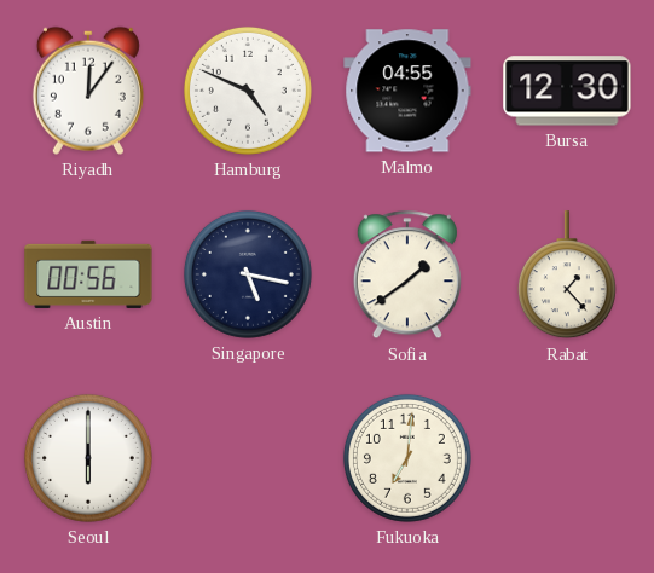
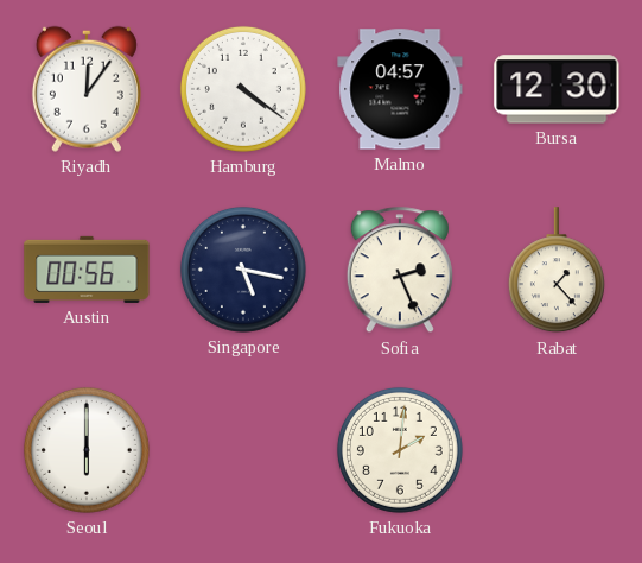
Hamburg: 4:49 -> 4:21
Malmo: 04:55 -> 04:57
Sofia: 1:39 -> 2:26
Fukuoka: 7:01 -> 2:01
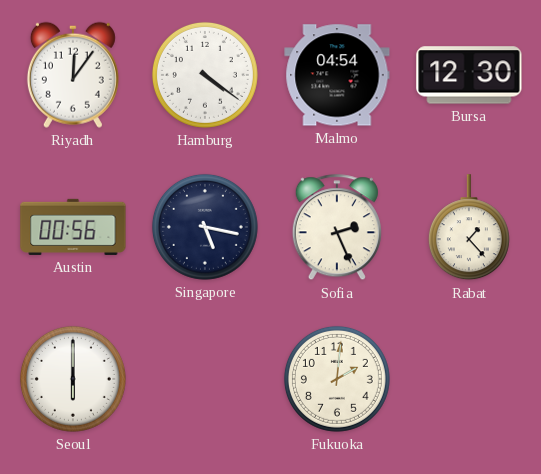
Malmo: 04:57 -> 04:54
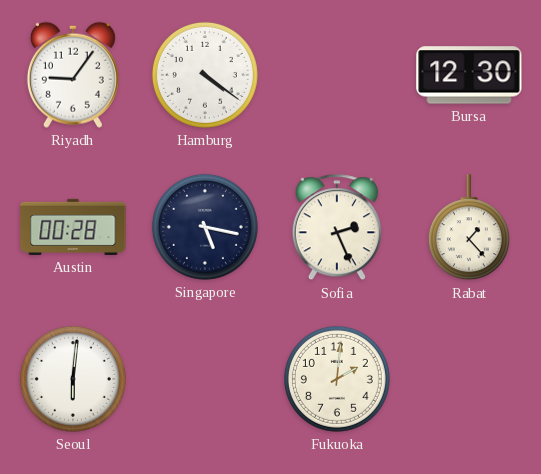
Riyadh: 12:06 -> 9:06
Malmo: 04:54 -> none
Austin: 00:56 -> 00:28
Seoul: 6:00 -> 6:01
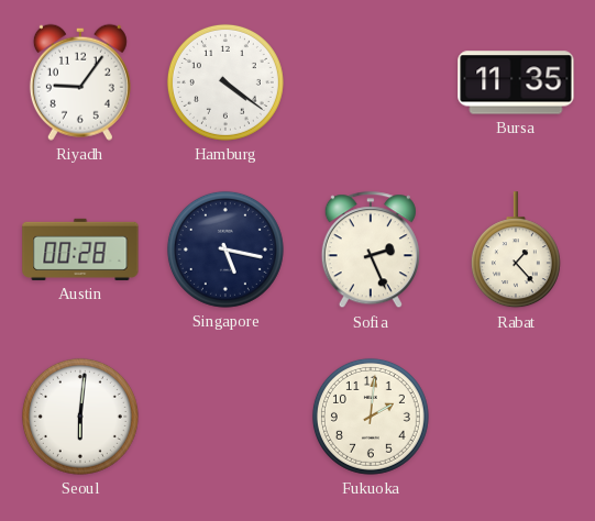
Bursa: 12:30 -> 11:35
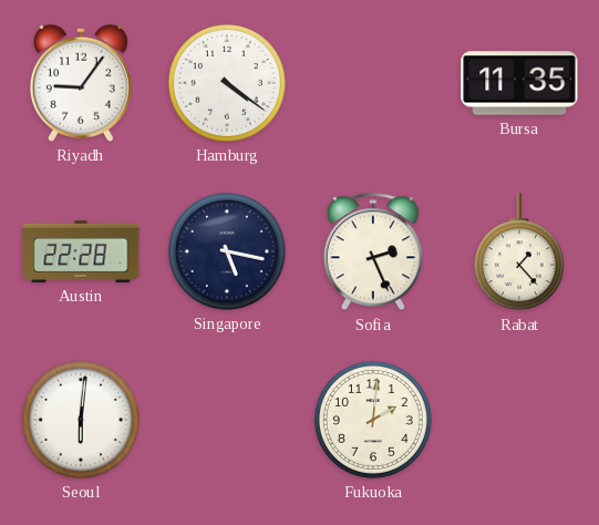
Austin: 00:28 -> 22:28
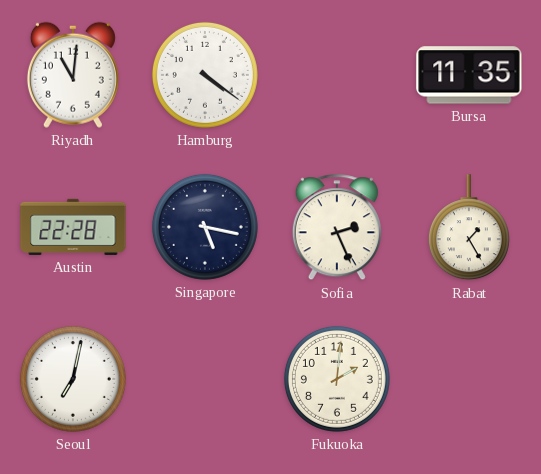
Riyadh: 9:06 -> 11:01
Rabat: 1:23 -> 1:25
Seoul: 6:01 -> 7:02
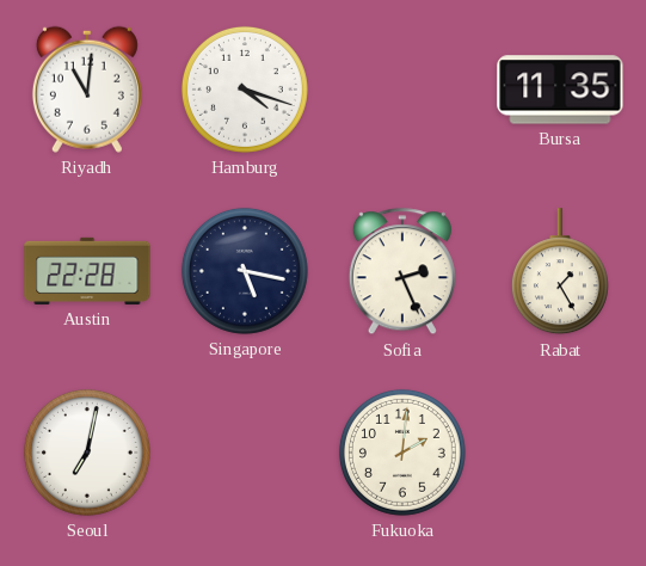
Hamburg: 4:21 -> 4:18
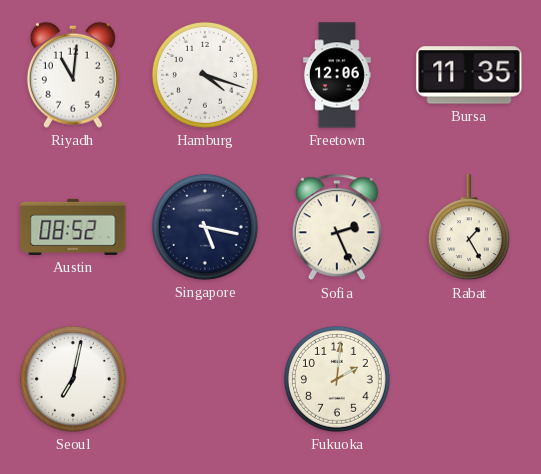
Freetown: none -> 12:06
Austin: 22:28 -> 08:52
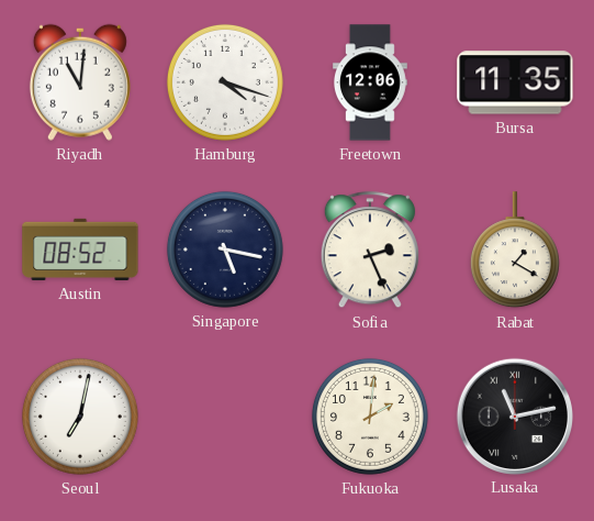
Rabat: 1:25 -> 1:20
Lusaka: none -> 11:13
